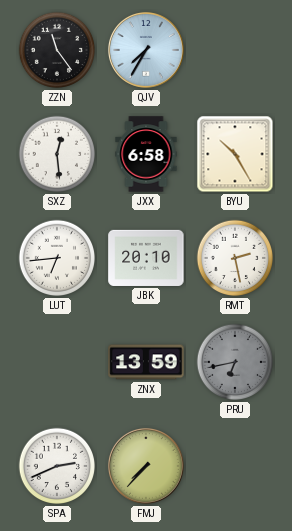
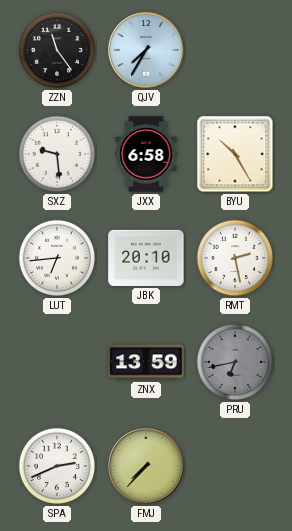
SXZ: 12:29 -> 9:29
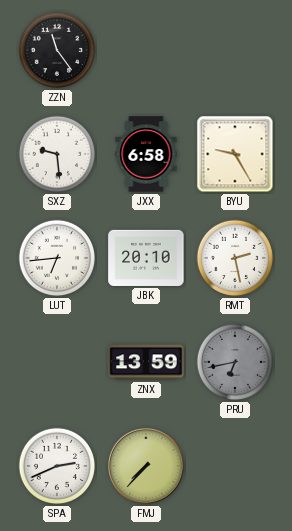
QJV: 7:35 -> none
BYU: 10:25 -> 9:25
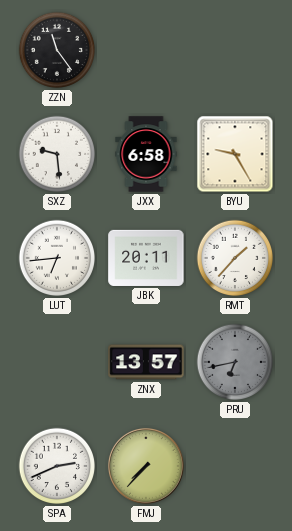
JBK: 20:10 -> 20:11
RMT: 2:28 -> 1:37
ZNX: 13:59 -> 13:57
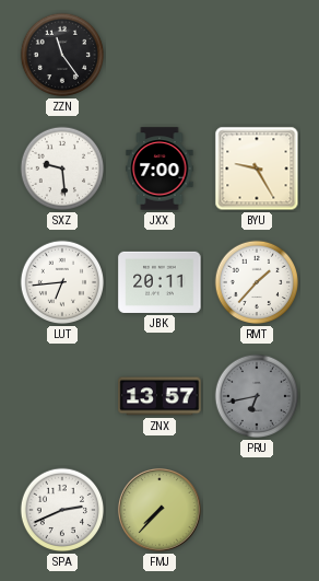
JXX: 6:58 -> 7:00
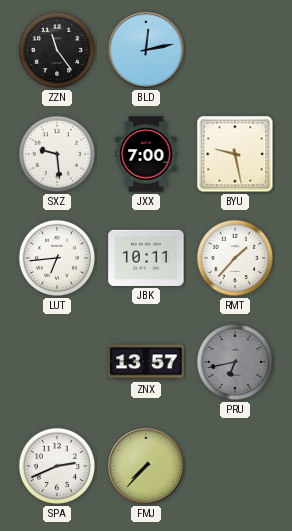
BLD: none -> 12:13
BYU: 9:25 -> 9:28
JBK: 20:11 -> 10:11
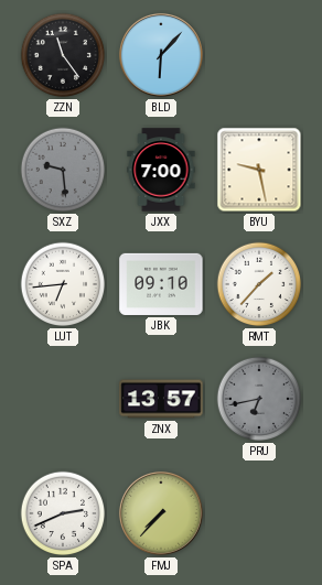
BLD: 12:13 -> 6:07
SXZ dial: white -> grey
JBK: 10:11 -> 09:10
